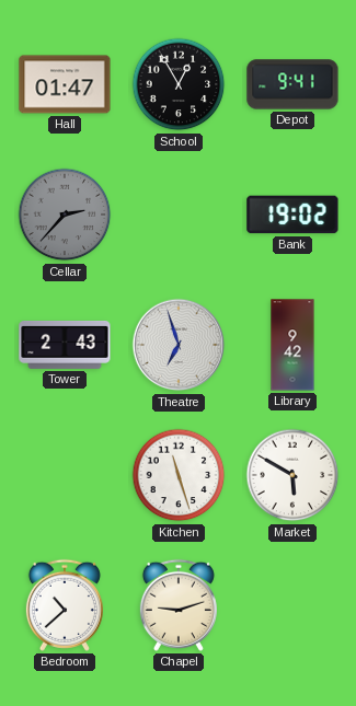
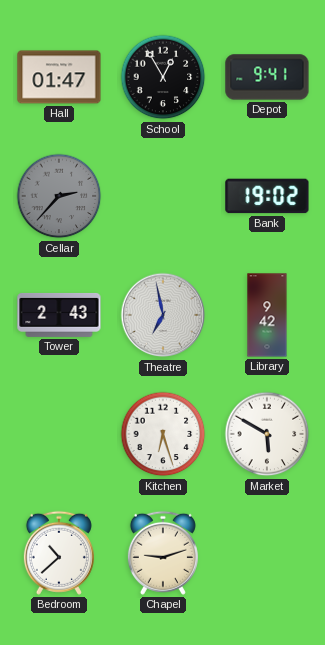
Theatre: 6:57 -> 6:58
Kitchen: 11:27 -> 6:27
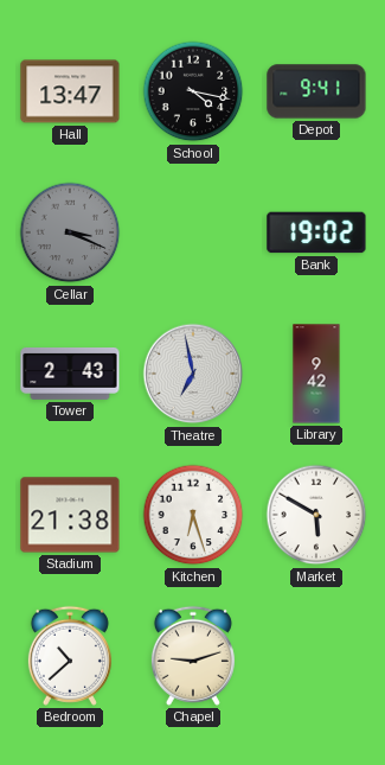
Hall: 01:47 -> 13:47
School: 12:55 -> 4:17
Cellar: 2:37 -> 3:19
Stadium: none -> 21:38
